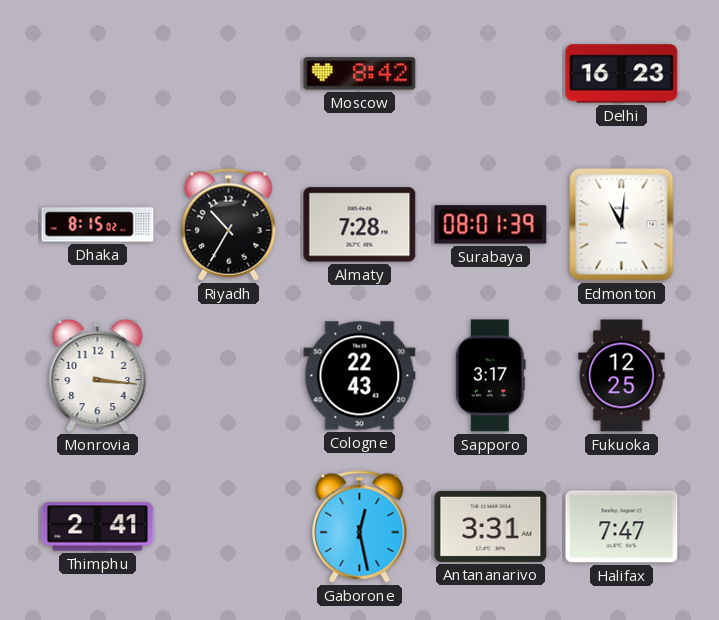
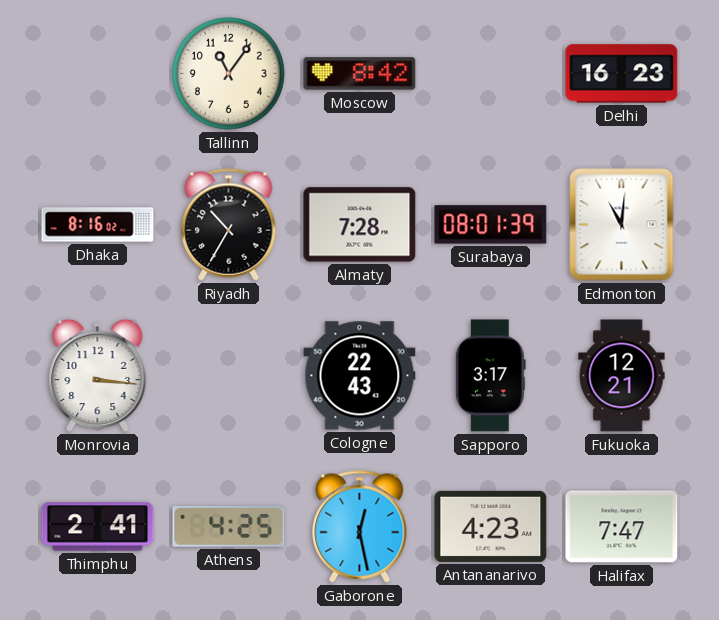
Tallinn: none -> 11:06
Dhaka: 8:15 -> 8:16
Fukuoka: 12:25 -> 12:21
Athens: none -> 4:25
Antananarivo: 3:31 -> 4:23
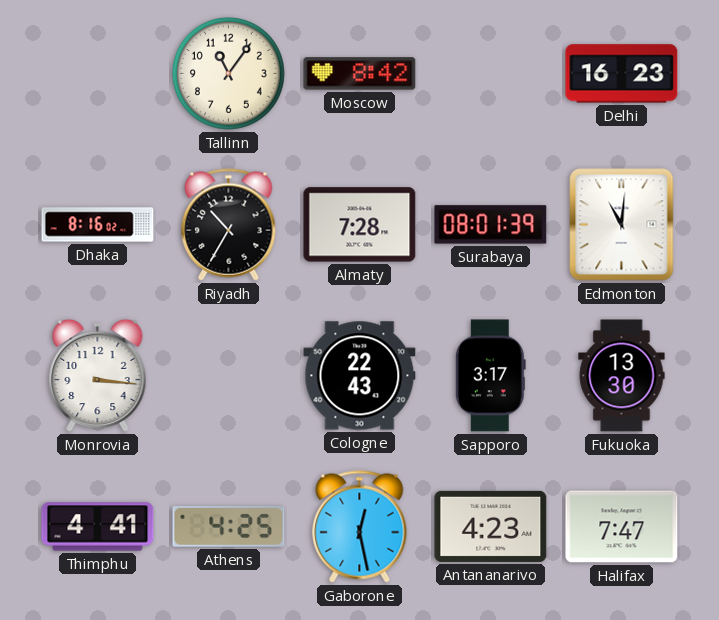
Fukuoka: 12:21 -> 13:30
Thimphu: 2:41 -> 4:41
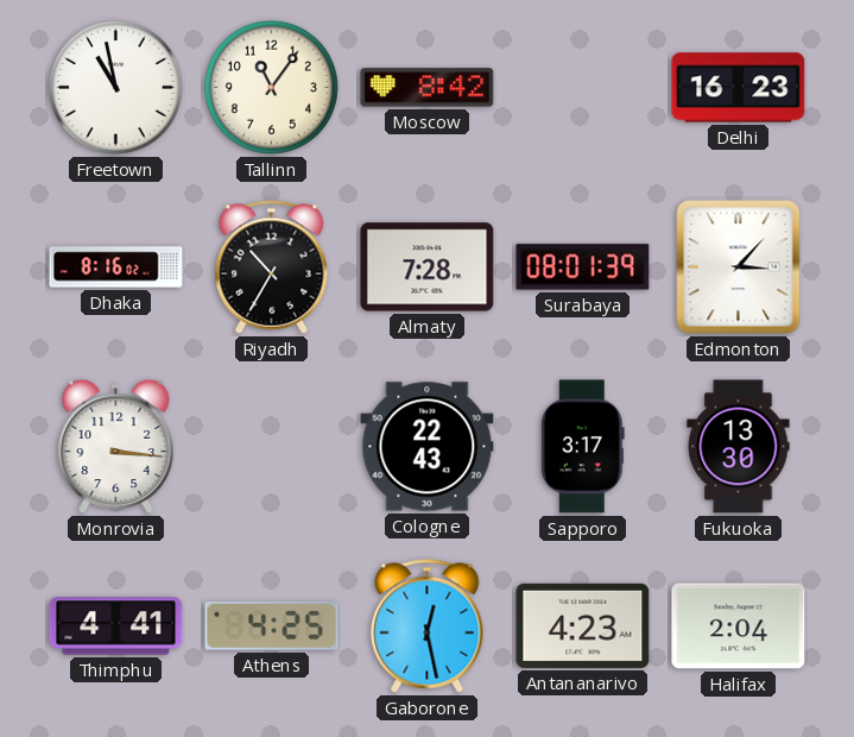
Freetown: none -> 10:58
Edmonton: 11:01 -> 3:07
Halifax: 7:47 -> 2:04
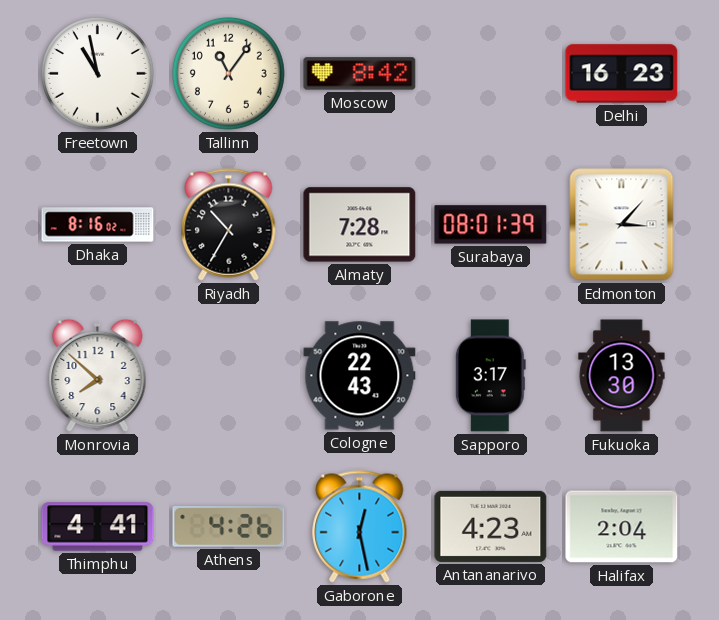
Monrovia: 3:16 -> 7:52
Athens: 4:25 -> 4:26
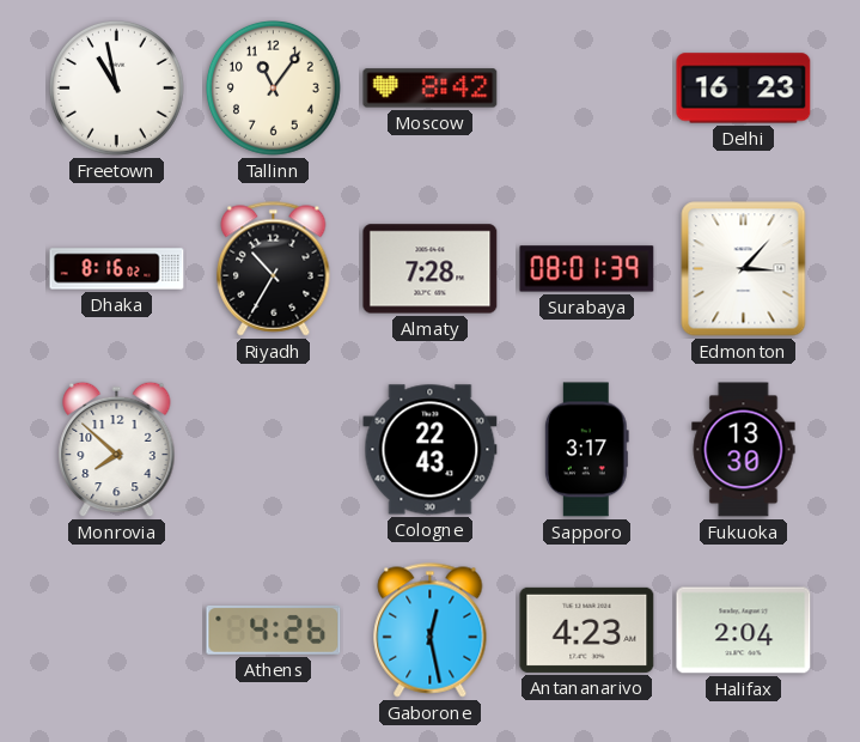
Thimphu: 4:41 -> none
